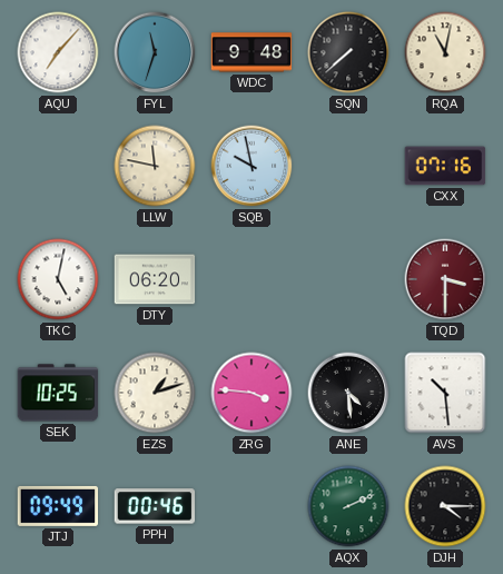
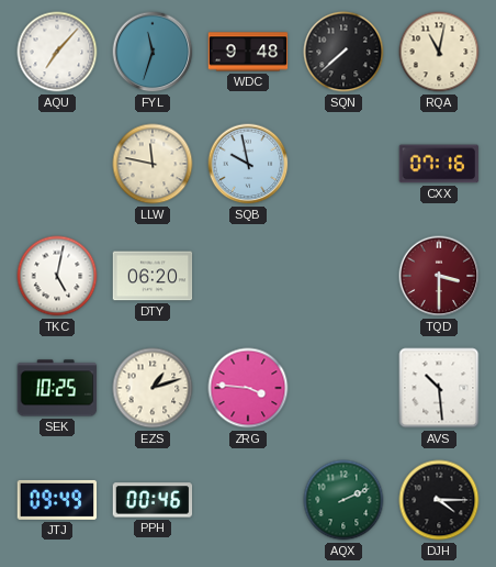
ANE: 4:29 -> none
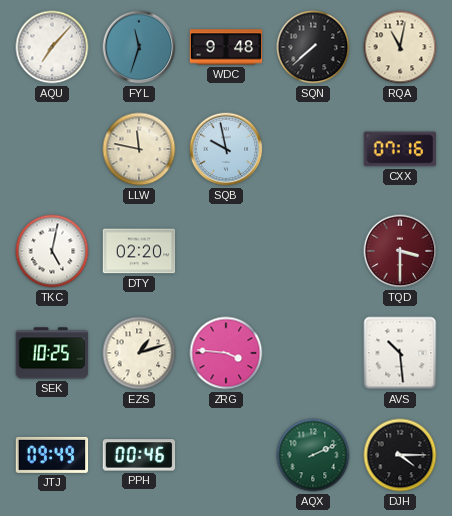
DTY: 06:20 -> 02:20
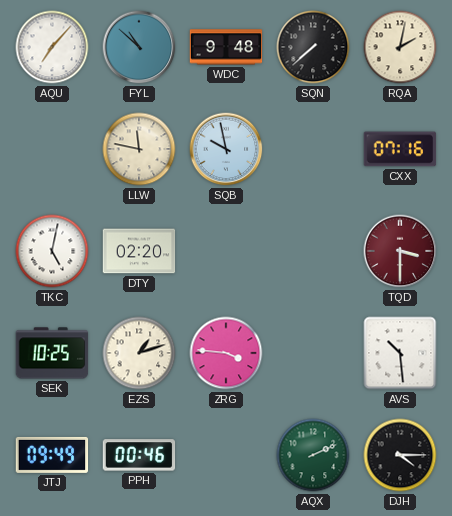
FYL: 11:33 -> 10:52
RQA: 11:02 -> 2:02
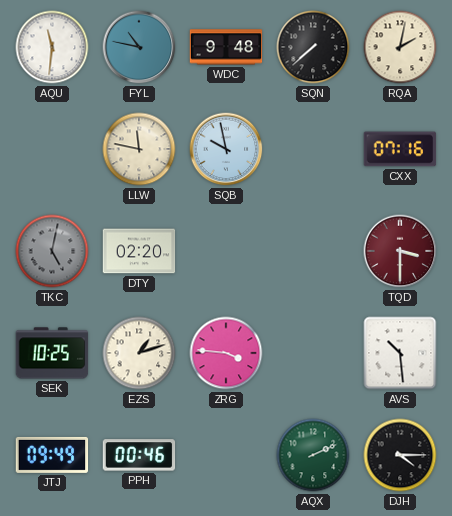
AQU: 7:07 -> 11:31
FYL: 10:52 -> 10:47
TKC dial: white -> grey
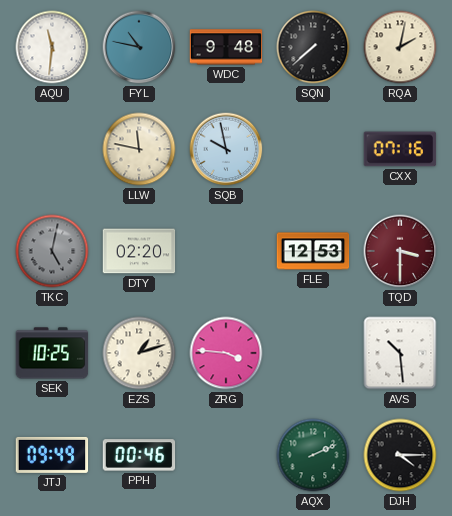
FLE: none -> 12:53
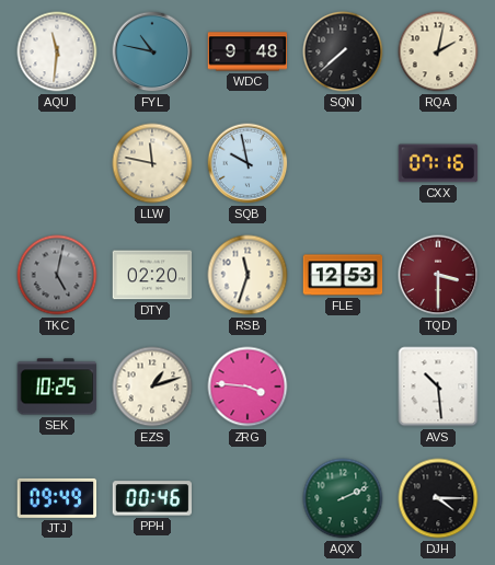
RSB: none -> 11:33
